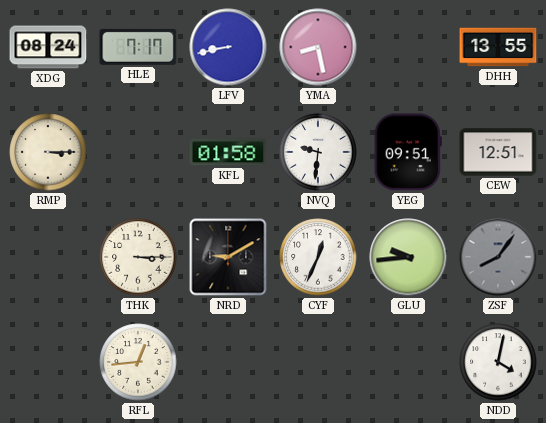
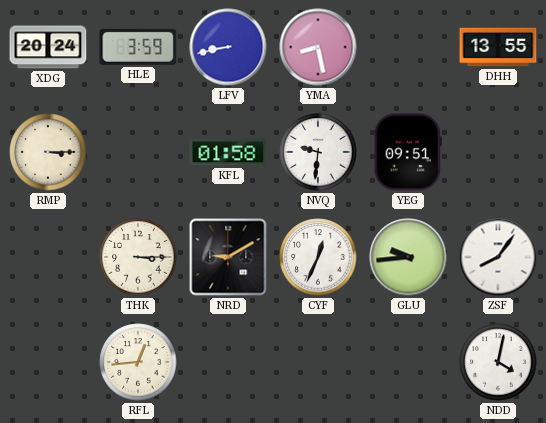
XDG: 08:24 -> 20:24
HLE: 7:17 -> 3:59
CEW: 12:51 -> none
ZSF dial: grey -> white
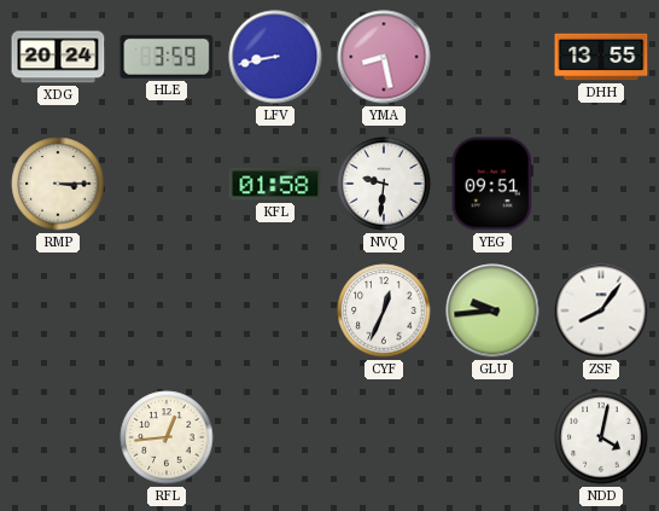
THK: 3:15 -> none
NRD: 9:10 -> none
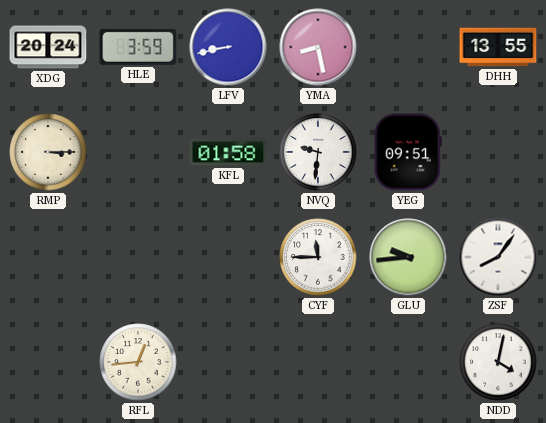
CYF: 12:34 -> 11:45
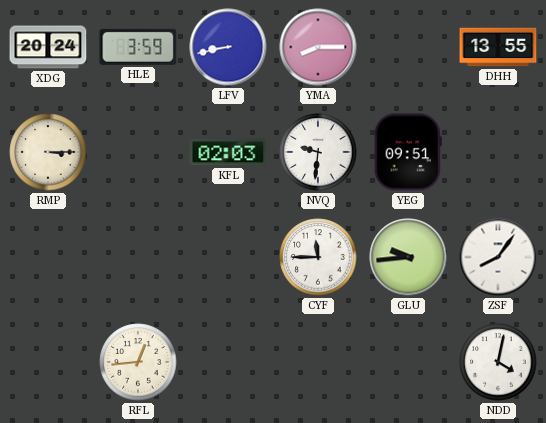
YMA: 8:28 -> 8:15
KFL: 01:58 -> 02:03
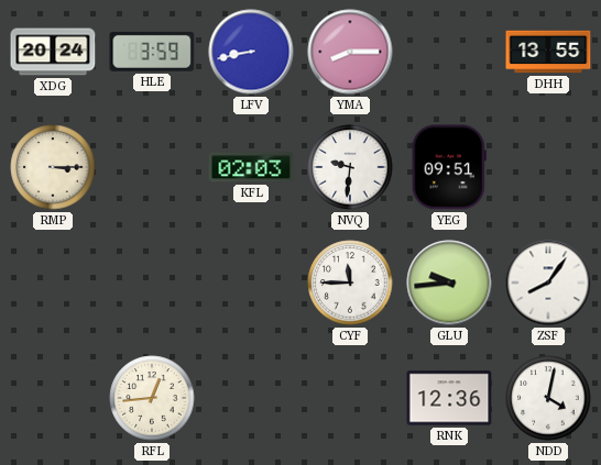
RNK: none -> 12:36
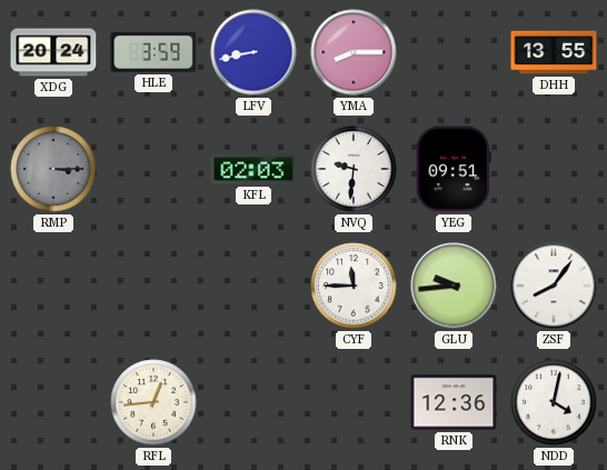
RMP dial: cream -> grey
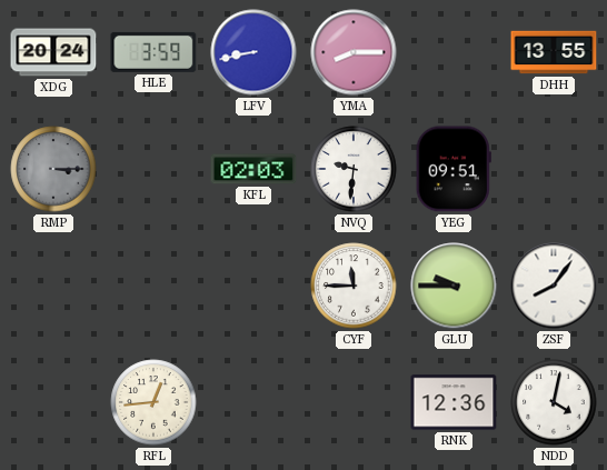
GLU: 9:44 -> 9:45
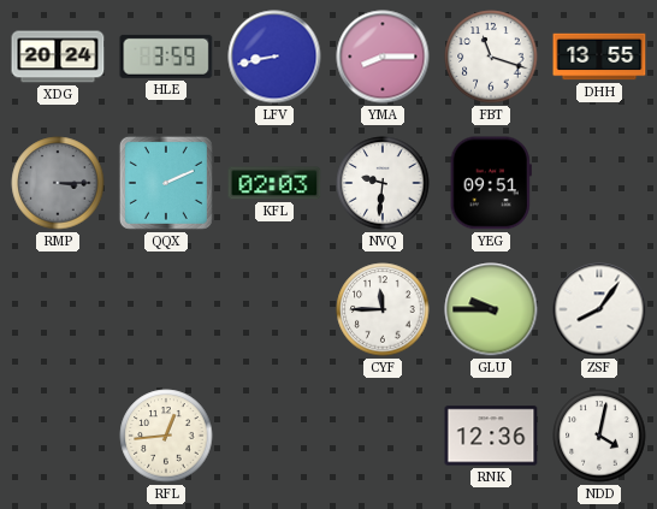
FBT: none -> 11:18
QQX: none -> 2:11
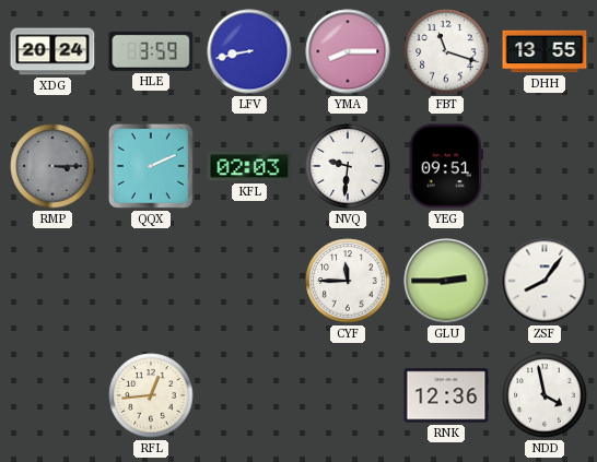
GLU: 9:45 -> 2:45
NDD: 4:02 -> 3:58
